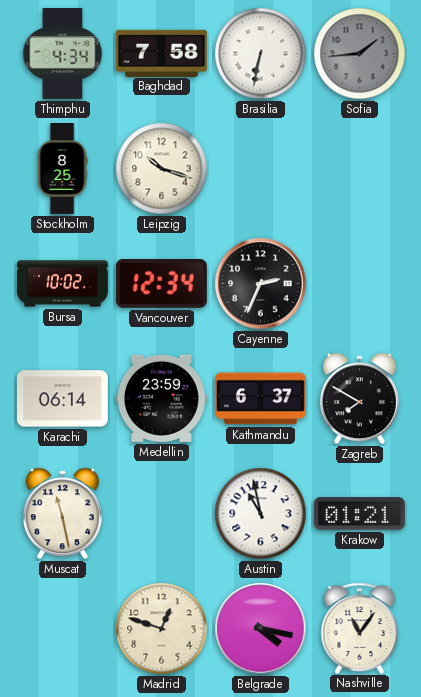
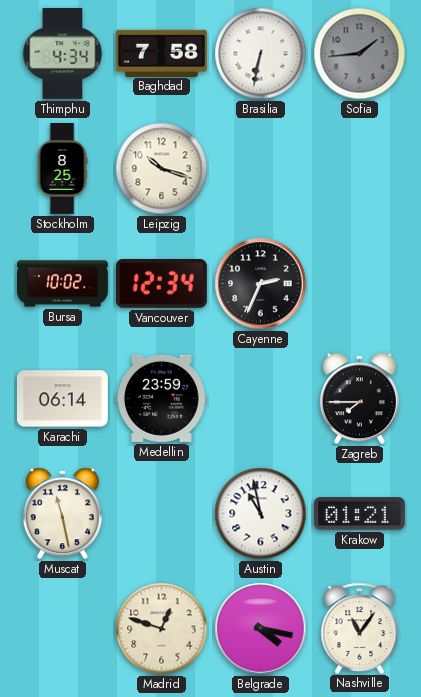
Kathmandu: 6:37 -> none
Zagreb: 7:50 -> 7:45
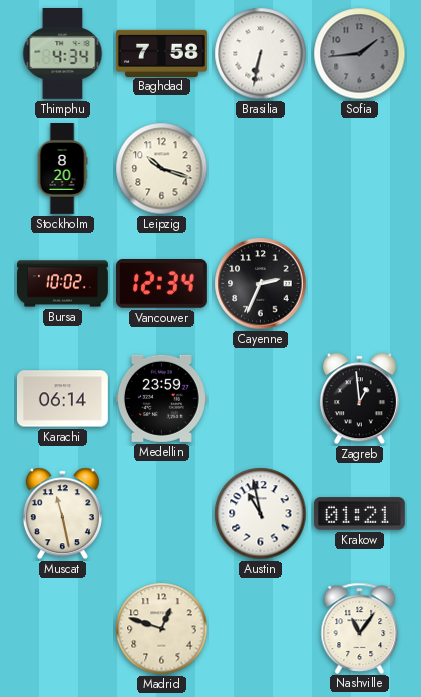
Stockholm: 8:25 -> 8:20
Zagreb: 7:45 -> 12:59
Belgrade: 4:17 -> none
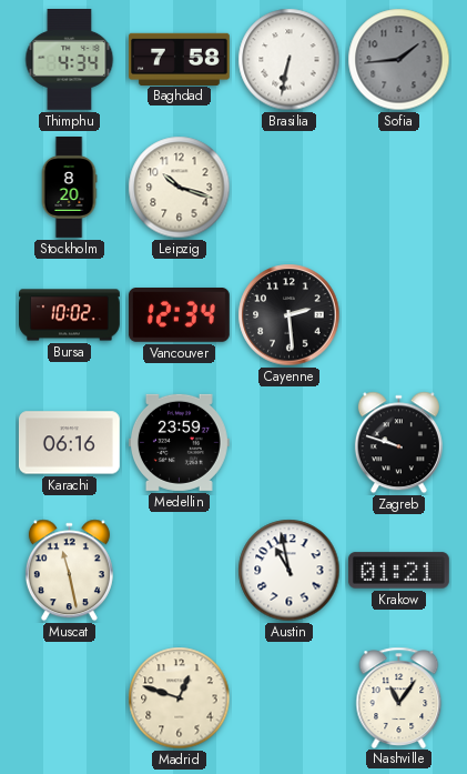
Cayenne: 2:34 -> 2:29
Karachi: 06:14 -> 06:16
Zagreb: 12:59 -> 9:48
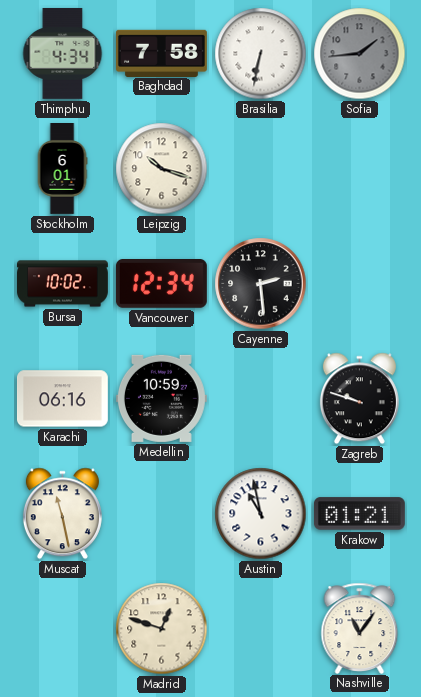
Stockholm: 8:20 -> 6:01
Medellin: 23:59 -> 10:59
